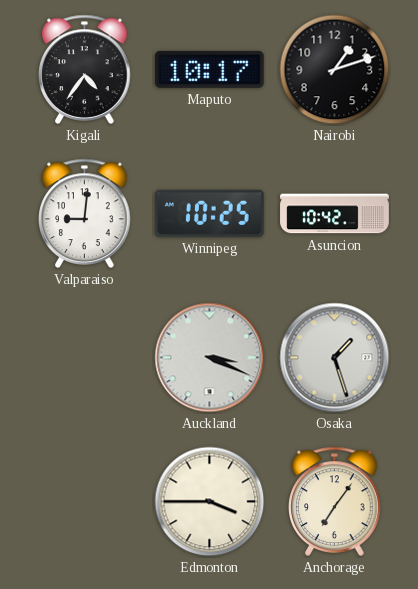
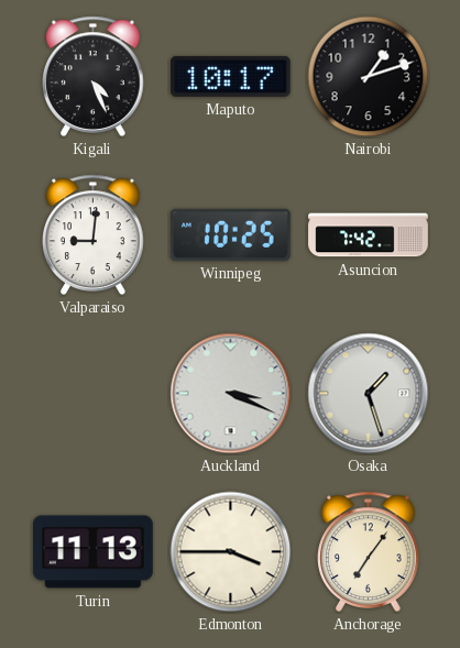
Kigali: 4:36 -> 4:26
Asuncion: 10:42 -> 7:42
Turin: none -> 11:13
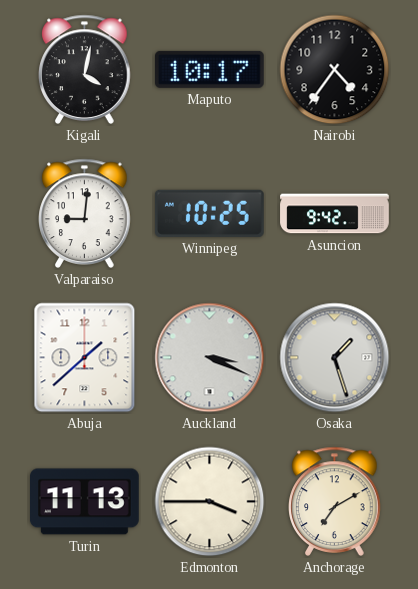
Kigali: 4:26 -> 4:02
Nairobi: 1:12 -> 4:36
Asuncion: 7:42 -> 9:42
Abuja: none -> 1:38
Anchorage: 7:06 -> 7:10
